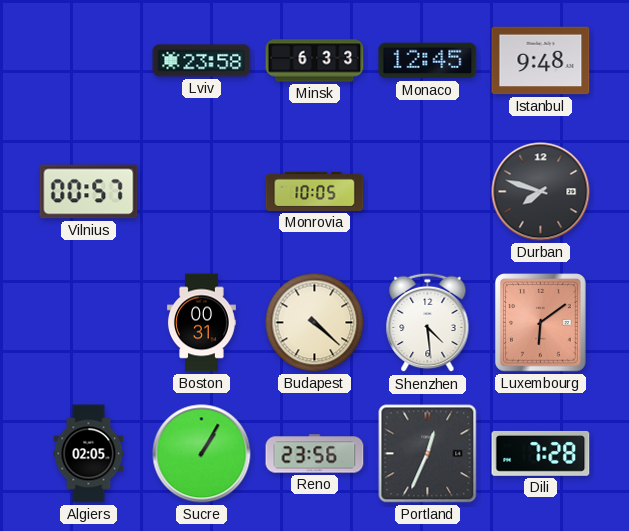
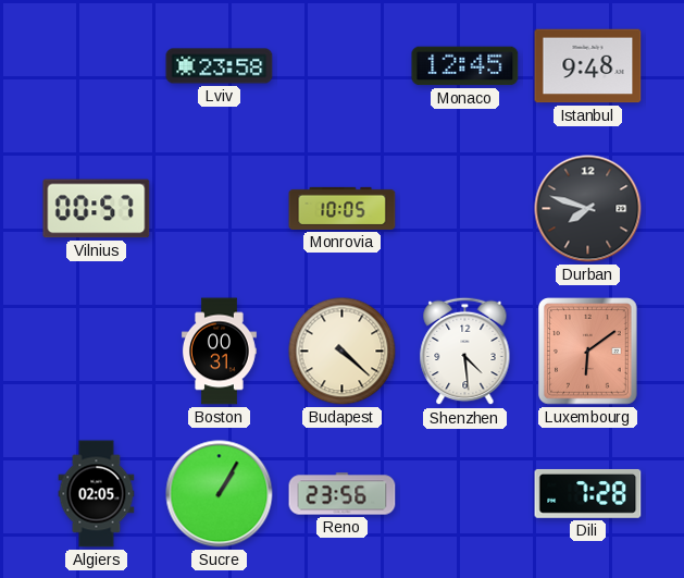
Minsk: 6:33 -> none
Portland: 12:34 -> none
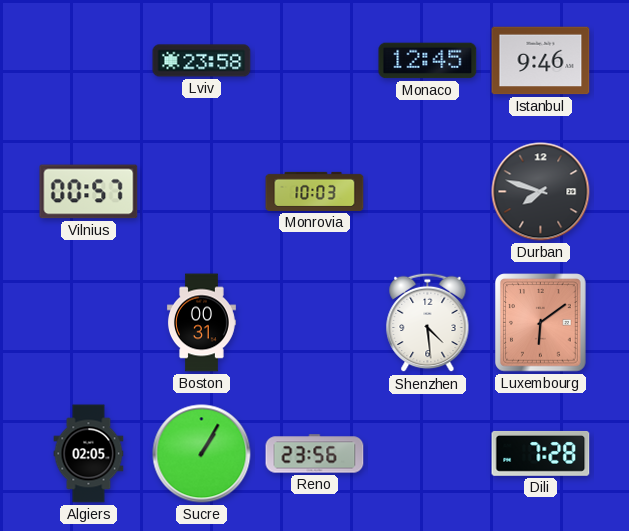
Istanbul: 9:48 -> 9:46
Monrovia: 10:05 -> 10:03
Budapest: 4:22 -> none
